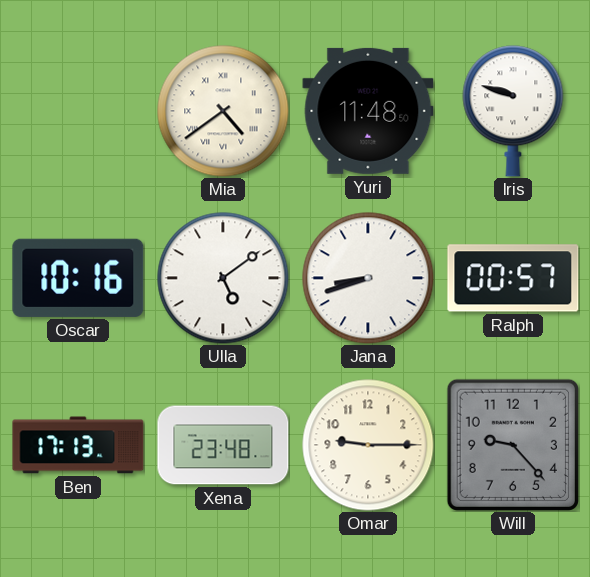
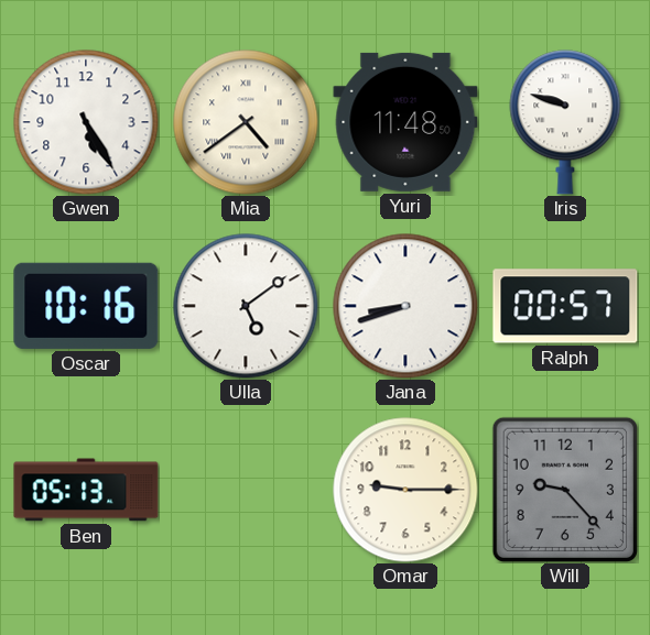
Gwen: none -> 5:25
Ben: 17:13 -> 05:13
Xena: 23:48 -> none
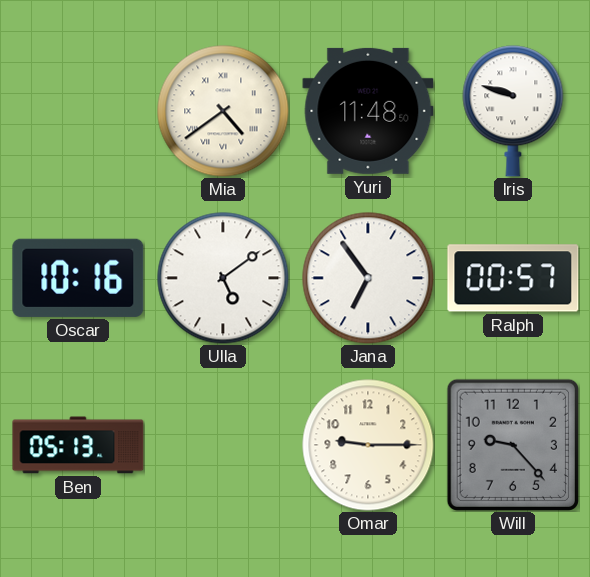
Gwen: 5:25 -> none
Jana: 8:42 -> 6:54
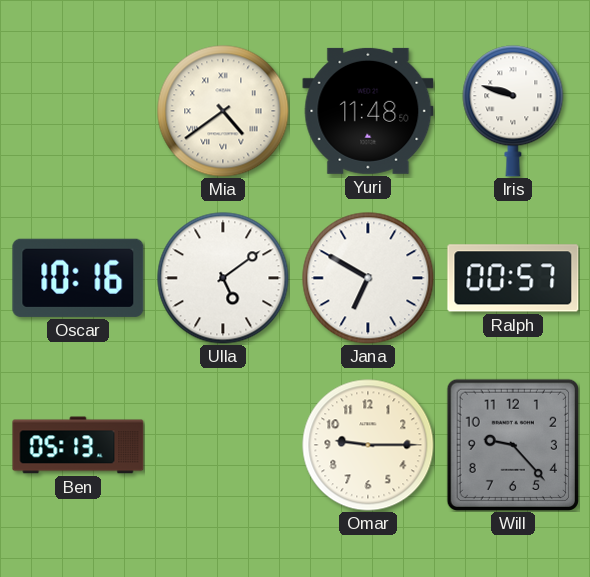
Jana: 6:54 -> 6:50
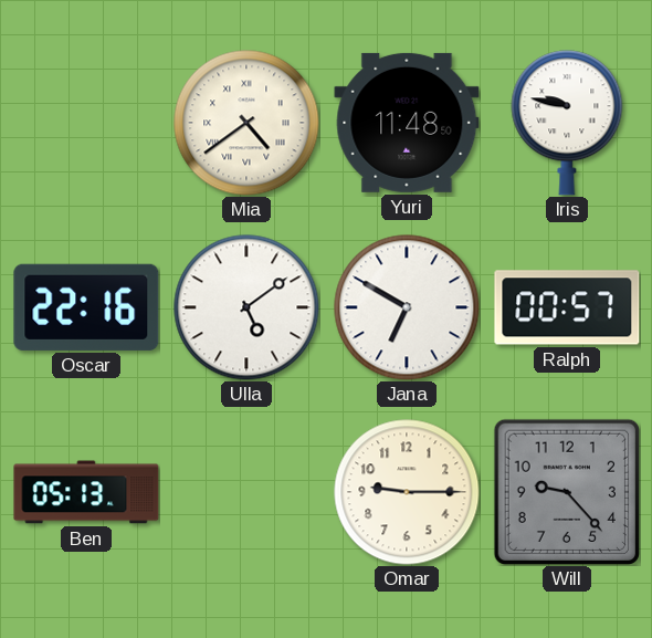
Iris: 9:48 -> 9:47
Oscar: 10:16 -> 22:16
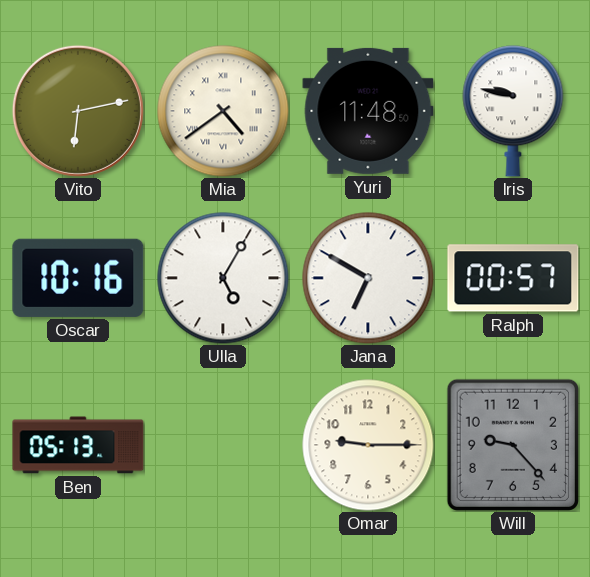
Vito: none -> 6:13
Oscar: 22:16 -> 10:16
Ulla: 5:09 -> 5:05
